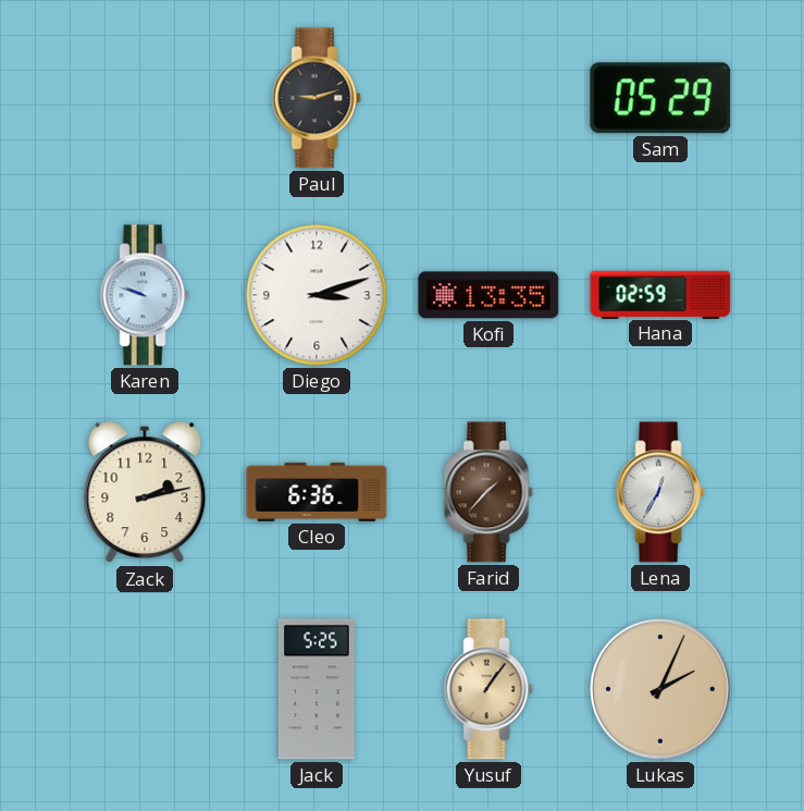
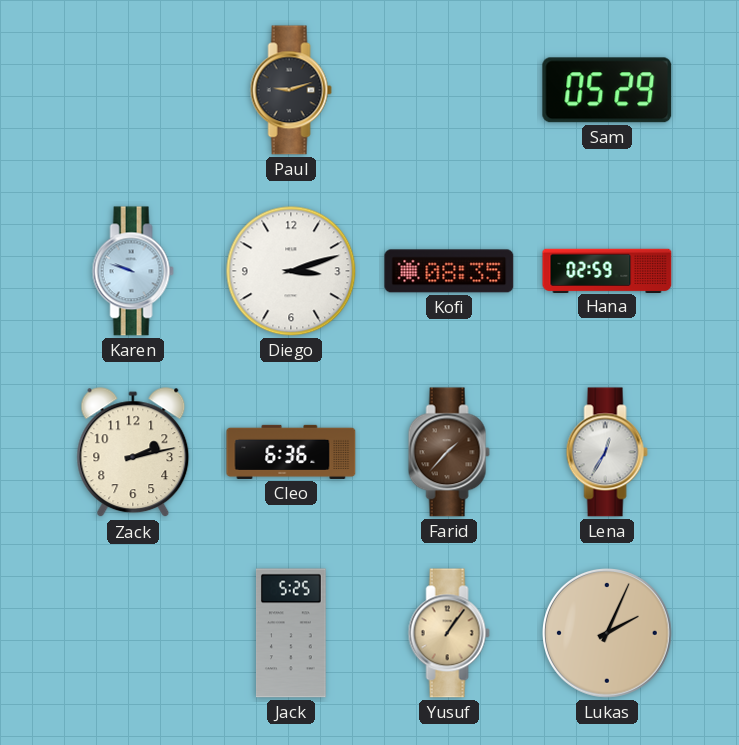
Kofi: 13:35 -> 08:35
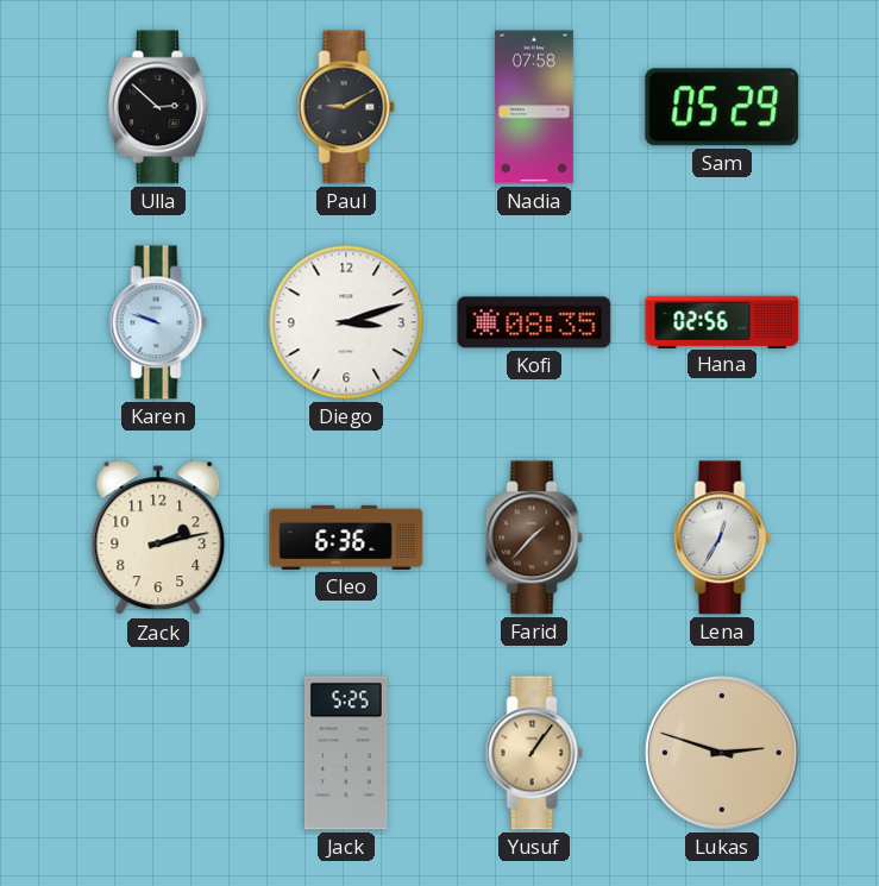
Ulla: none -> 2:52
Paul: 9:12 -> 9:10
Nadia: none -> 07:58
Hana: 02:59 -> 02:56
Lukas: 2:04 -> 2:48
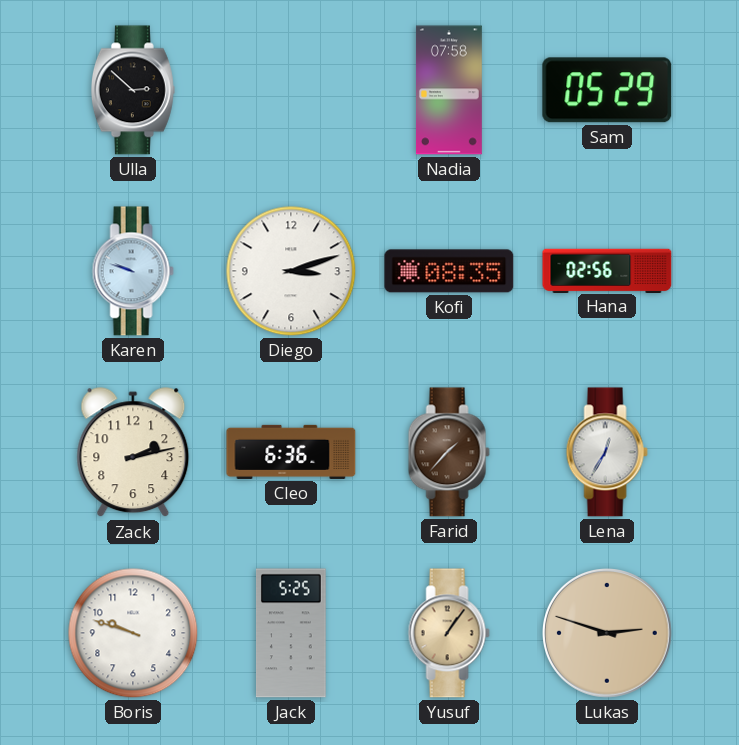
Paul: 9:10 -> none
Boris: none -> 9:48
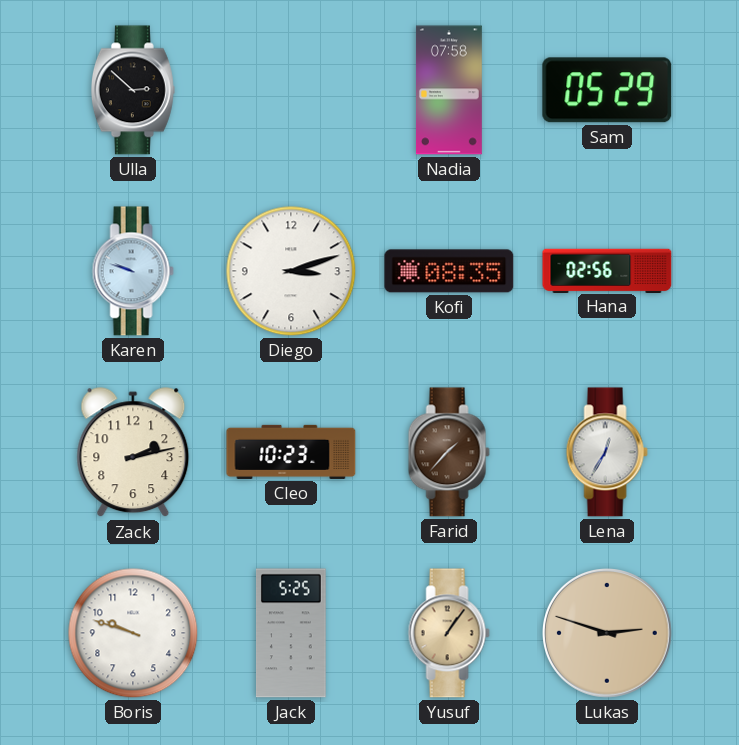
Cleo: 6:36 -> 10:23
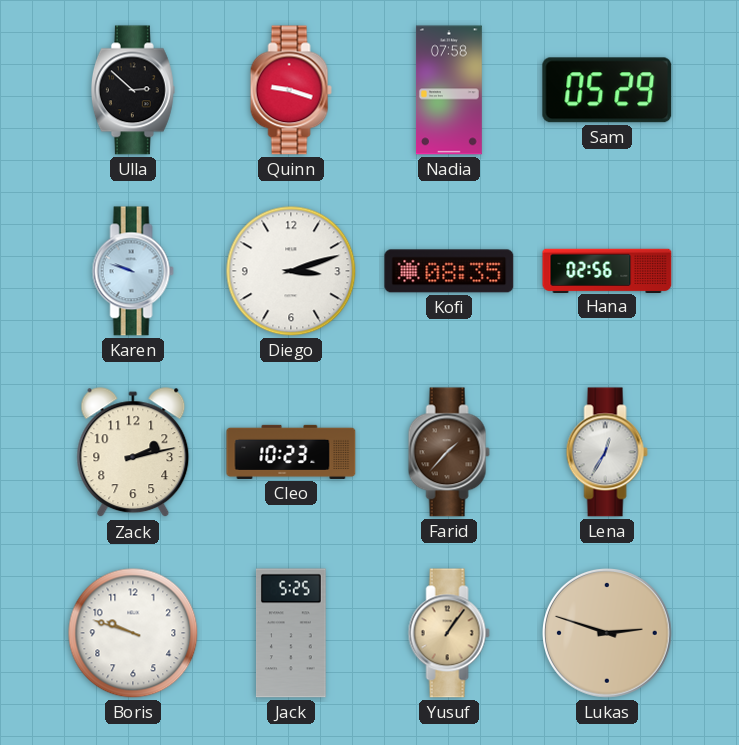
Quinn: none -> 9:18
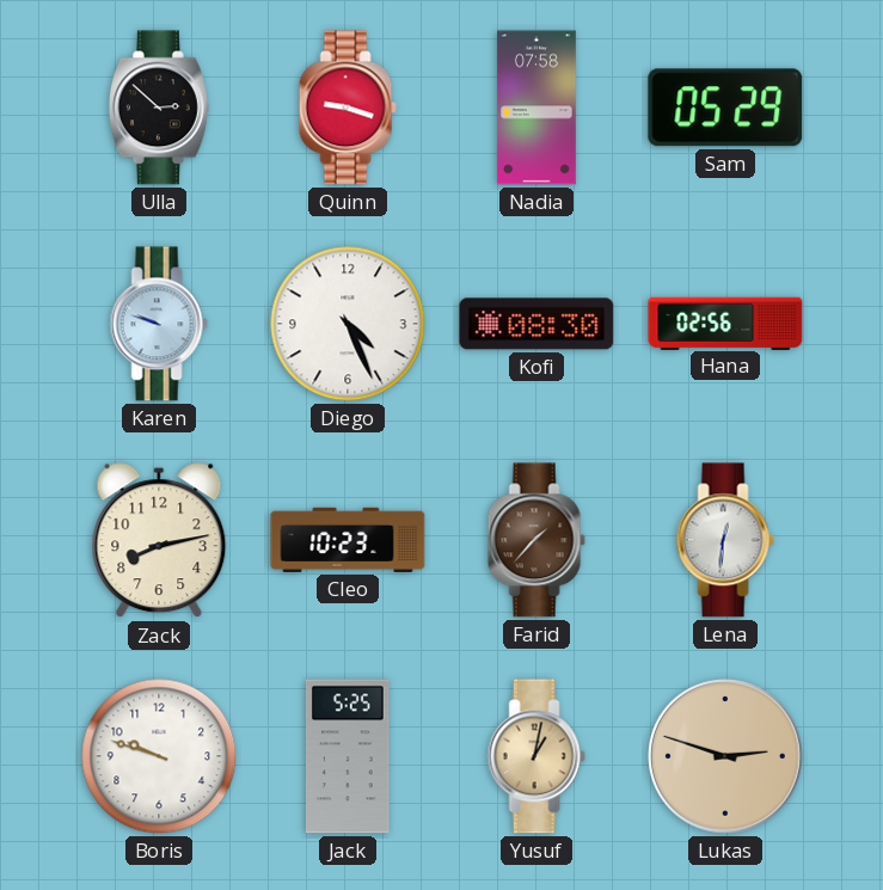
Diego: 3:12 -> 4:26
Kofi: 08:35 -> 08:30
Zack: 2:13 -> 8:13
Lena: 12:35 -> 12:31
Yusuf: 1:06 -> 1:02
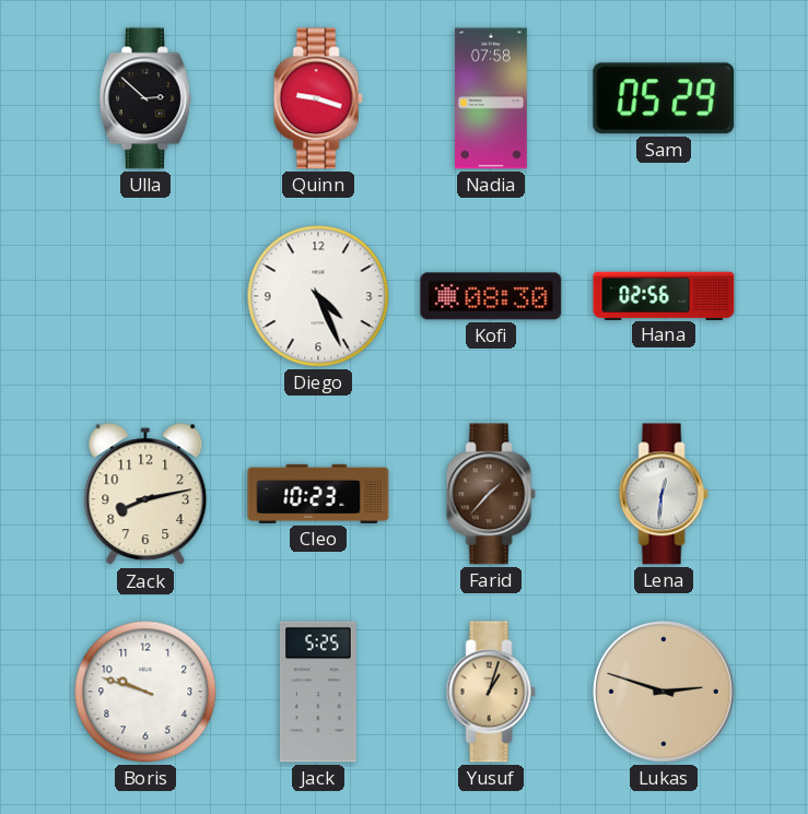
Karen: 9:48 -> none
Yusuf: 1:02 -> 1:03
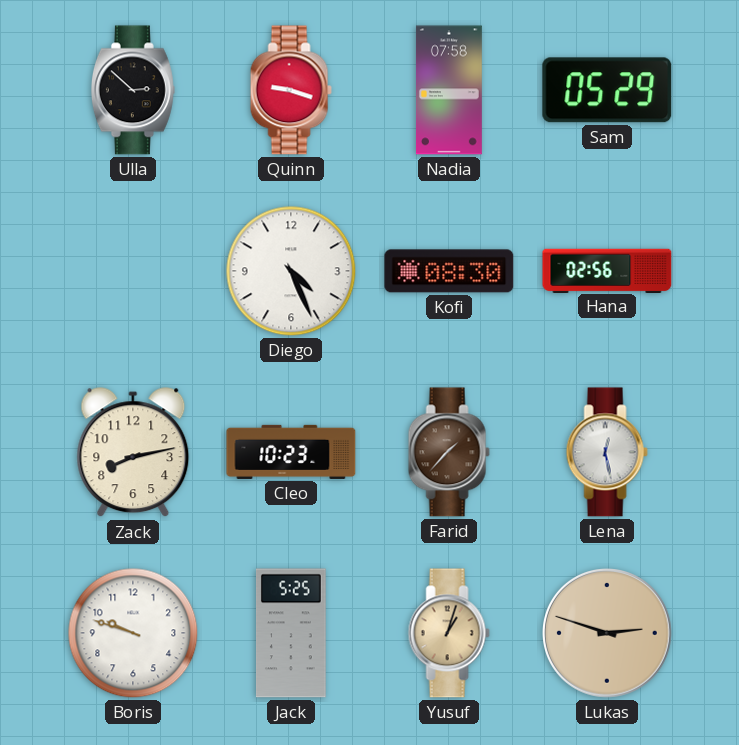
Lena: 12:31 -> 12:28
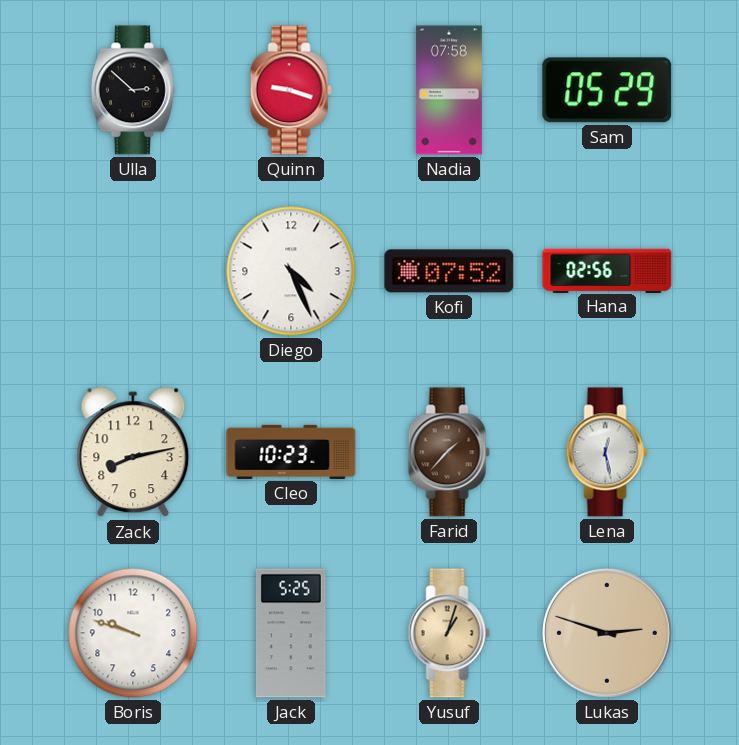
Kofi: 08:30 -> 07:52
